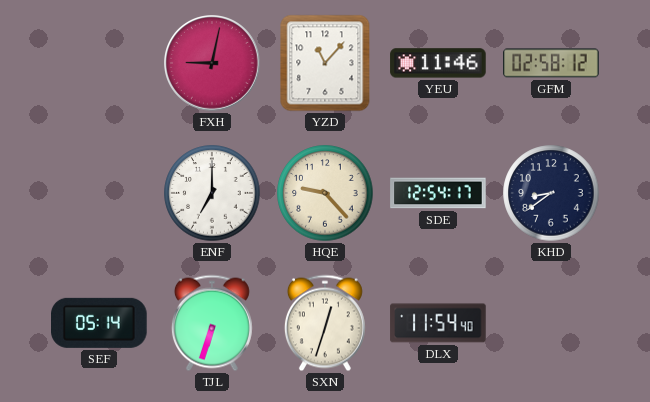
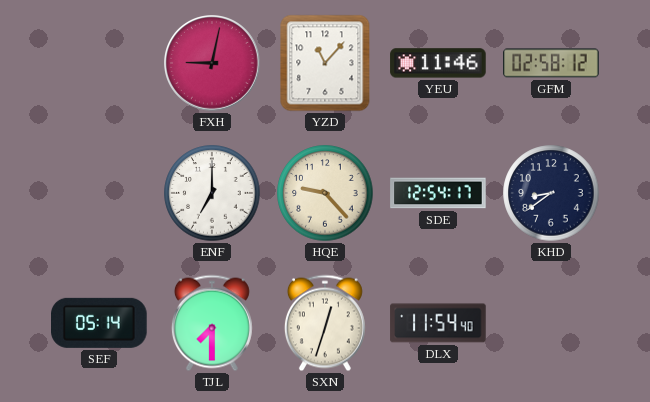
TJL: 6:33 -> 7:30
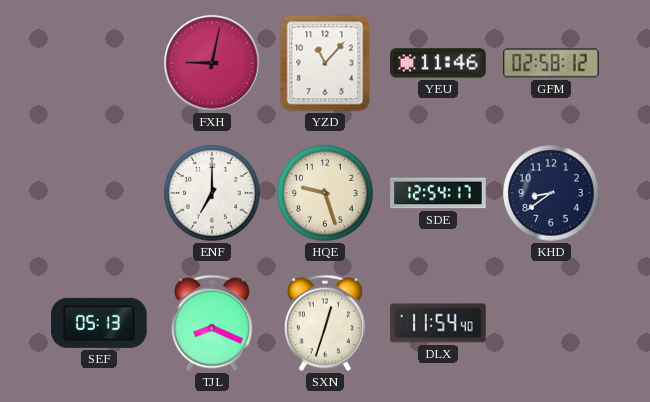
HQE: 9:23 -> 9:27
SEF: 05:14 -> 05:13
TJL: 7:30 -> 8:19
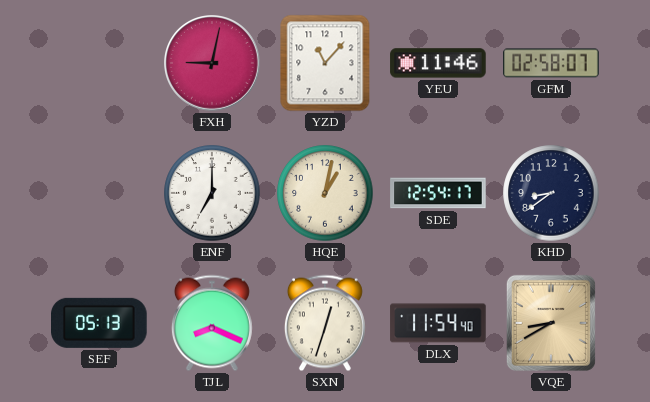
GFM: 02:58:12 -> 02:58:07
HQE: 9:27 -> 1:02
VQE: none -> 8:40
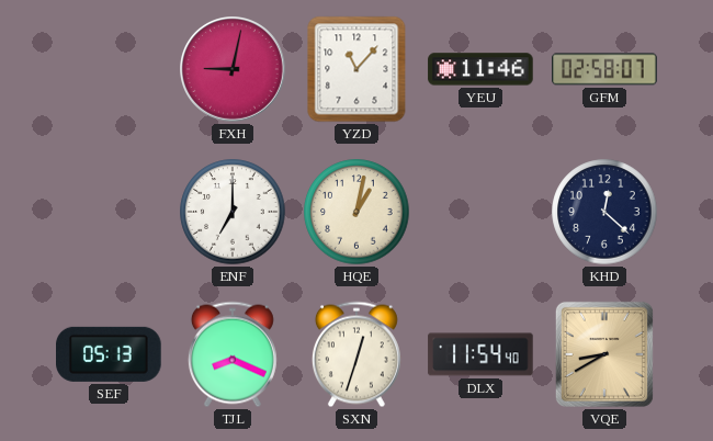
SDE: 12:54 -> none
KHD: 8:39 -> 12:22
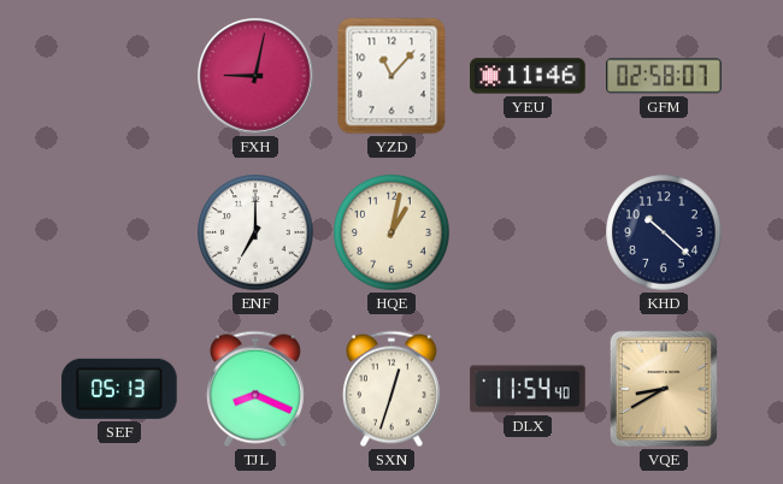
KHD: 12:22 -> 10:22
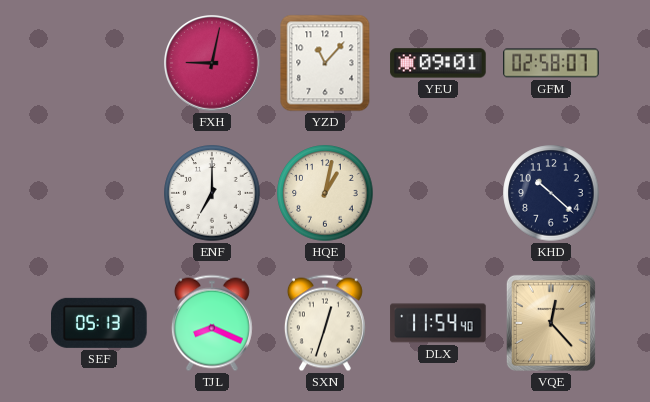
YEU: 11:46 -> 09:01
VQE: 8:40 -> 12:23
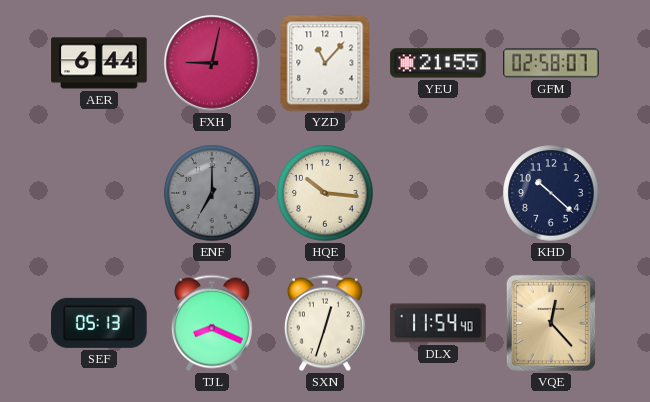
AER: none -> 6:44
YEU: 09:01 -> 21:55
ENF dial: white -> grey
HQE: 1:02 -> 10:16
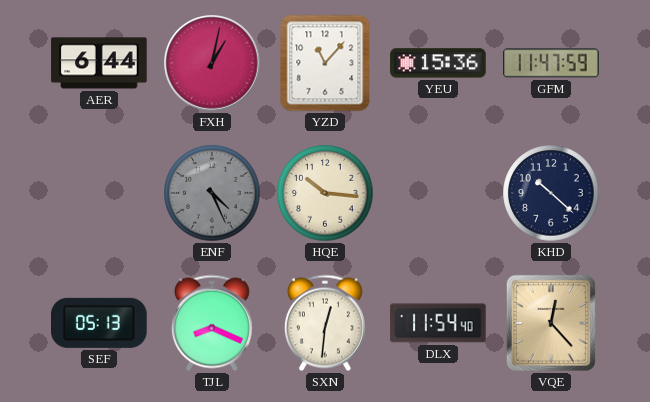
FXH: 9:02 -> 1:02
YEU: 21:55 -> 15:36
GFM: 02:58 -> 11:47
ENF: 7:00 -> 4:26
SXN: 12:33 -> 12:31
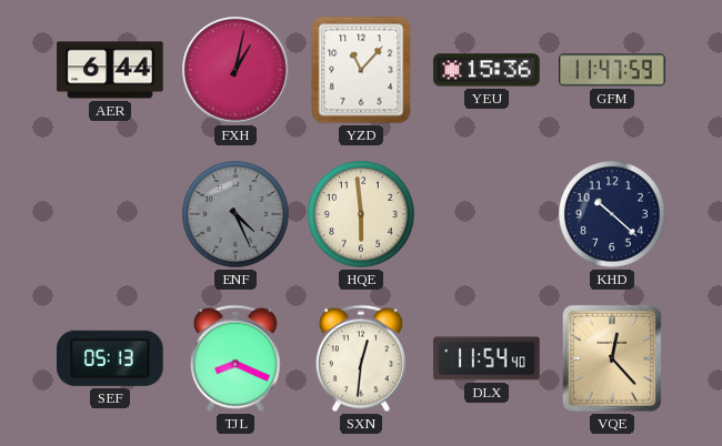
HQE: 10:16 -> 5:59
